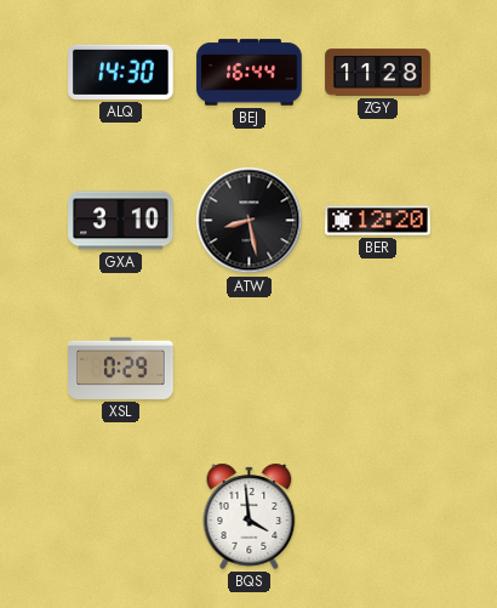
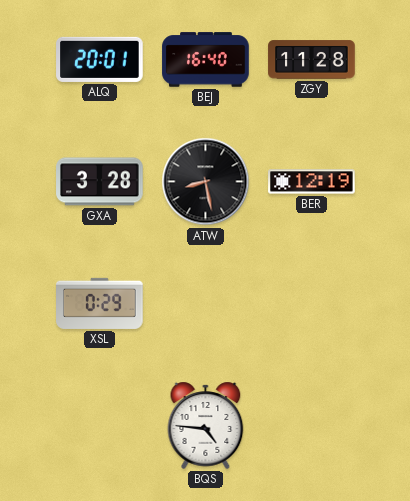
ALQ: 14:30 -> 20:01
BEJ: 16:44 -> 16:40
GXA: 3:10 -> 3:28
BER: 12:20 -> 12:19
BQS: 3:59 -> 4:46
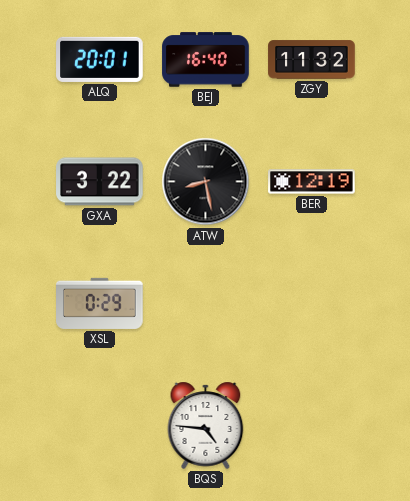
ZGY: 11:28 -> 11:32
GXA: 3:28 -> 3:22
